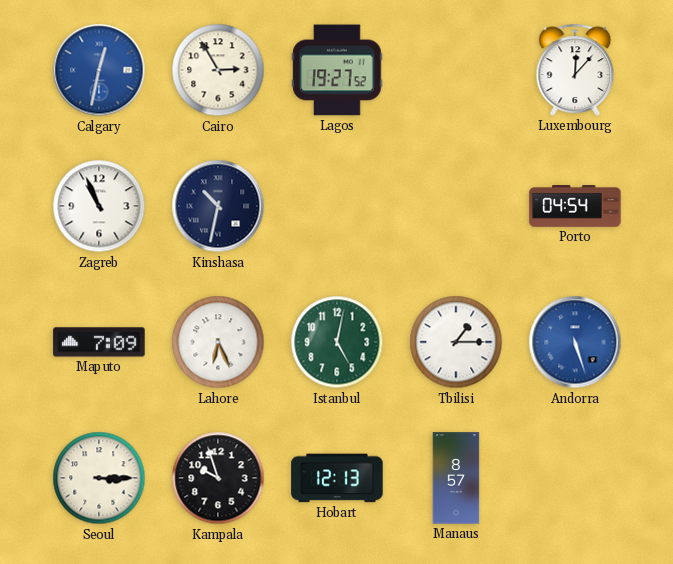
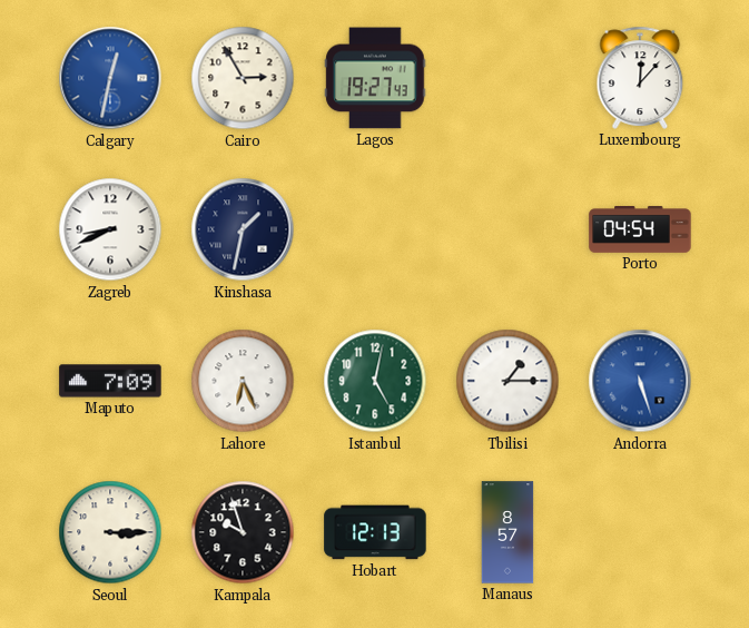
Lagos: 19:27:52 -> 19:27:43
Zagreb: 10:56 -> 8:41
Kinshasa: 10:32 -> 1:32
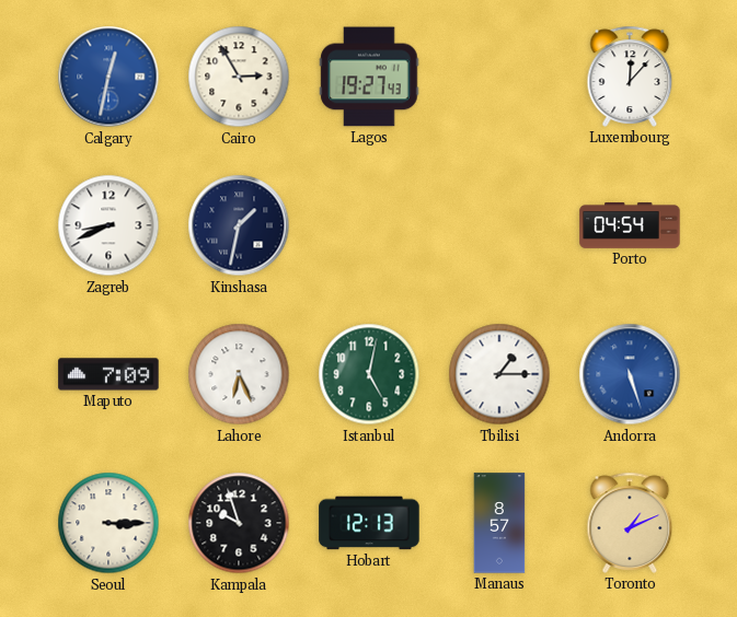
Toronto: none -> 1:11
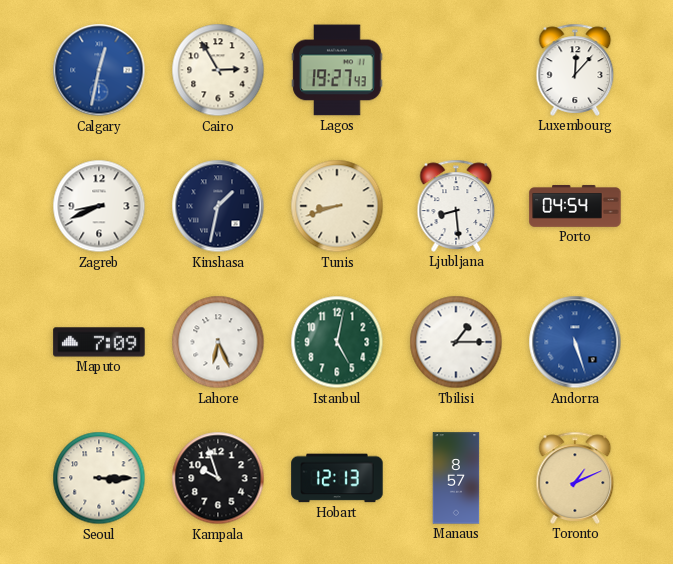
Tunis: none -> 8:42
Ljubljana: none -> 8:29
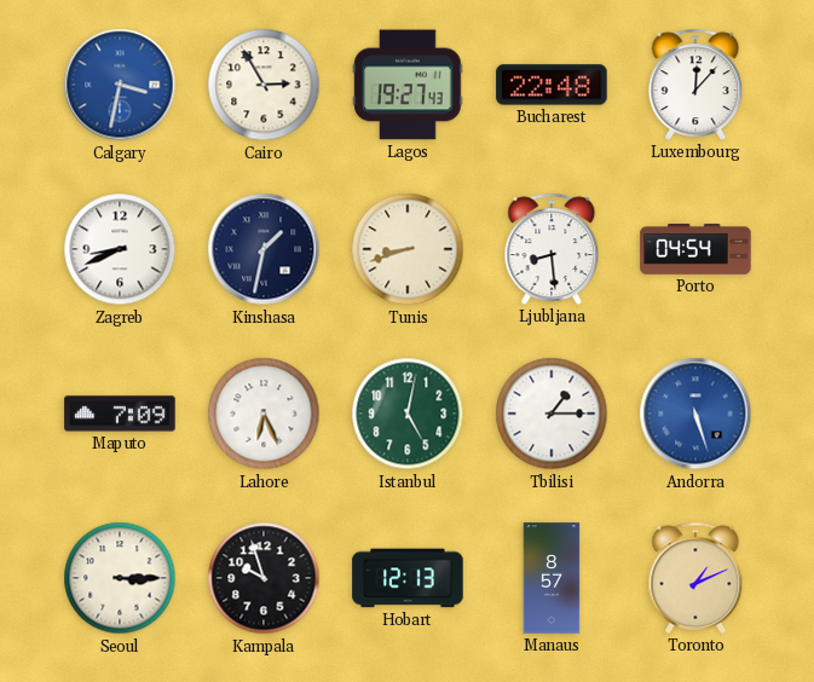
Calgary: 12:32 -> 3:32
Bucharest: none -> 22:48
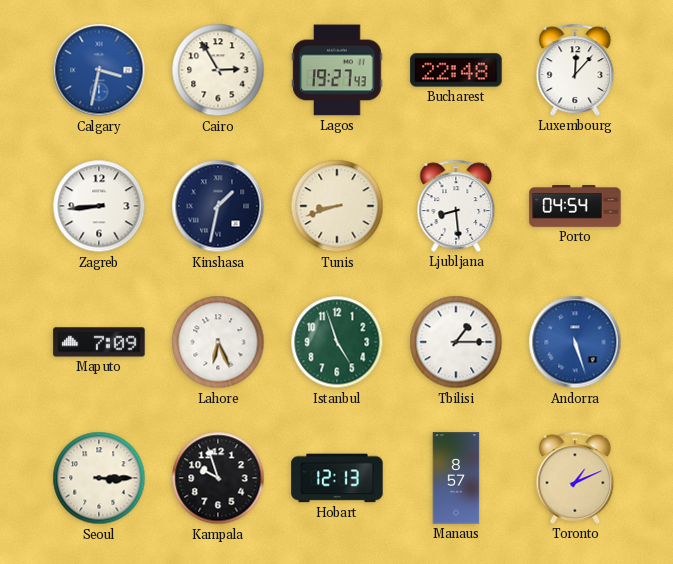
Zagreb: 8:41 -> 8:44
Istanbul: 5:02 -> 4:57
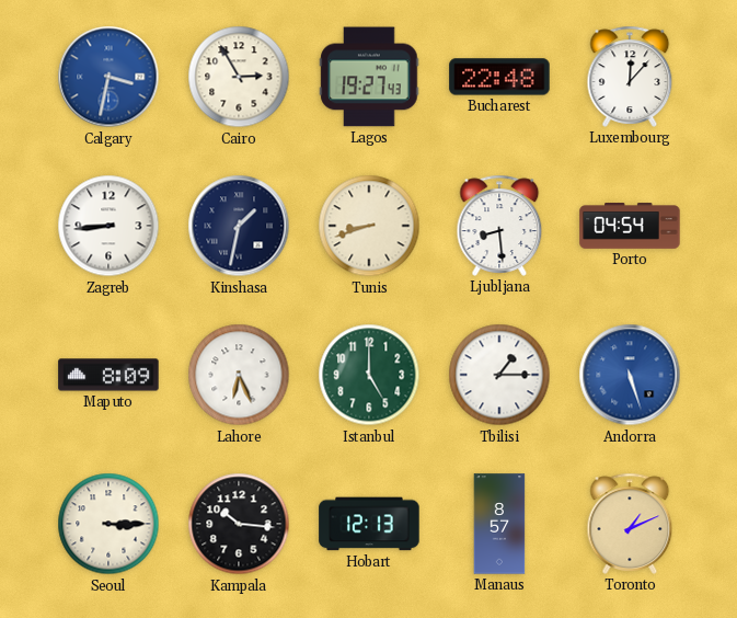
Maputo: 7:09 -> 8:09
Istanbul: 4:57 -> 5:00
Kampala: 9:57 -> 10:16
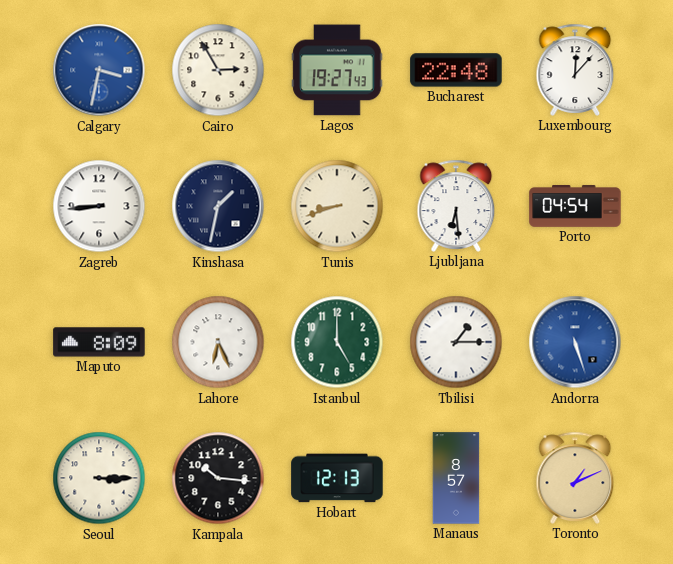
Ljubljana: 8:29 -> 6:29
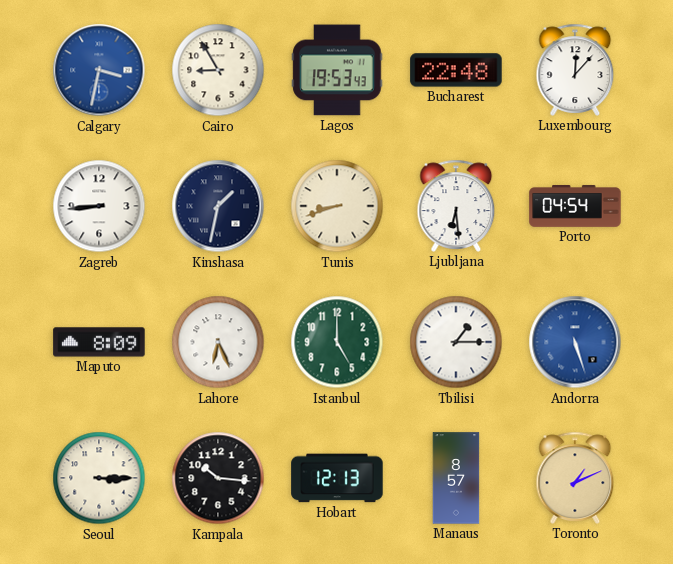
Cairo: 2:55 -> 8:55
Lagos: 19:27 -> 19:53
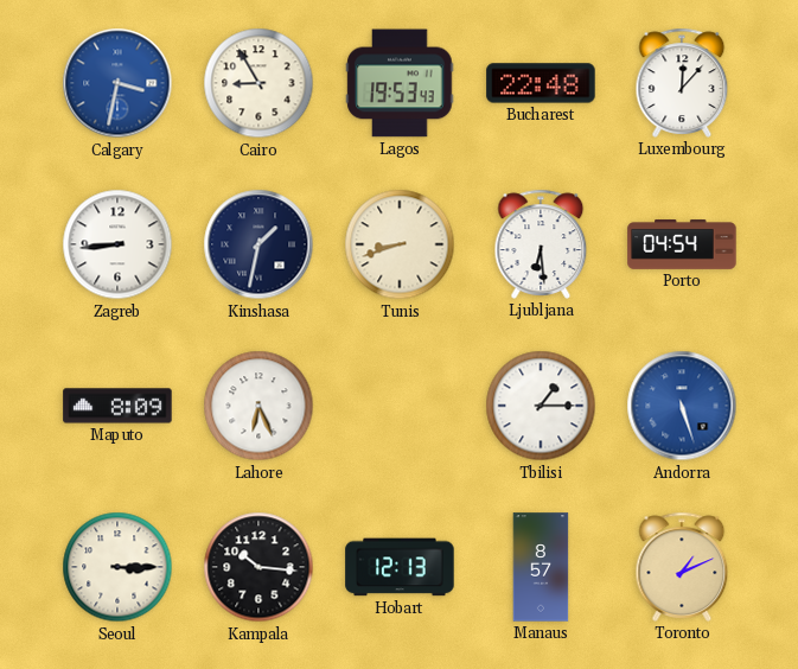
Istanbul: 5:00 -> none
